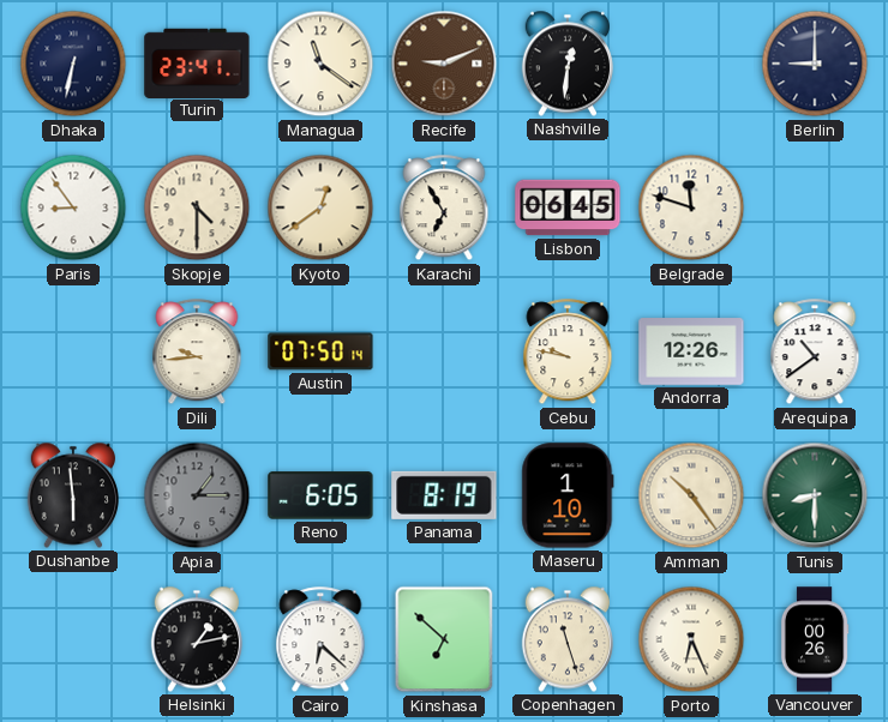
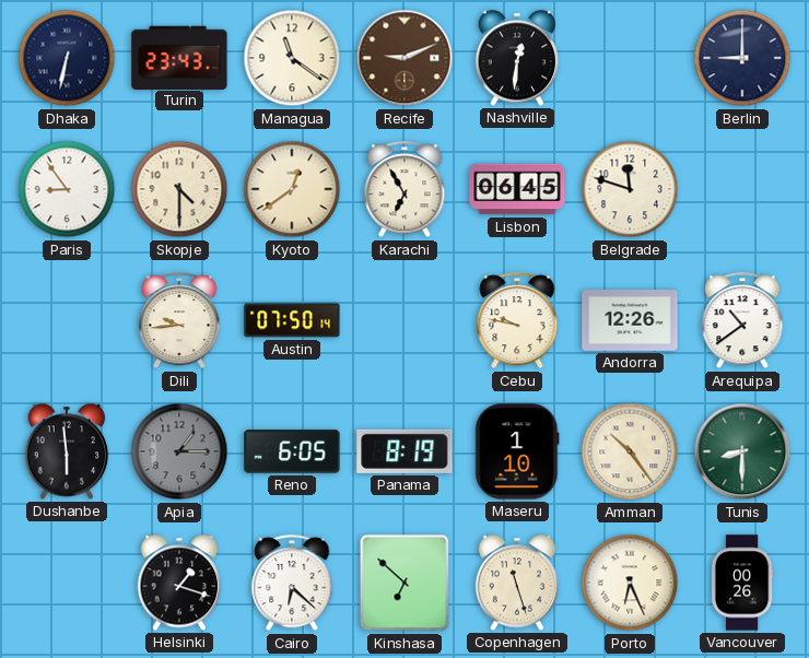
Turin: 23:41 -> 23:43
Helsinki: 1:13 -> 1:18
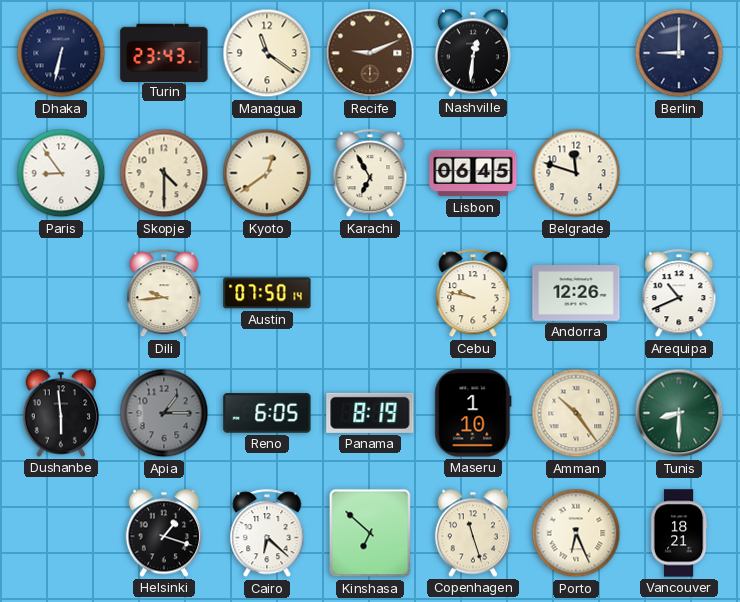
Arequipa: 10:39 -> 10:41
Vancouver: 00:26 -> 18:21
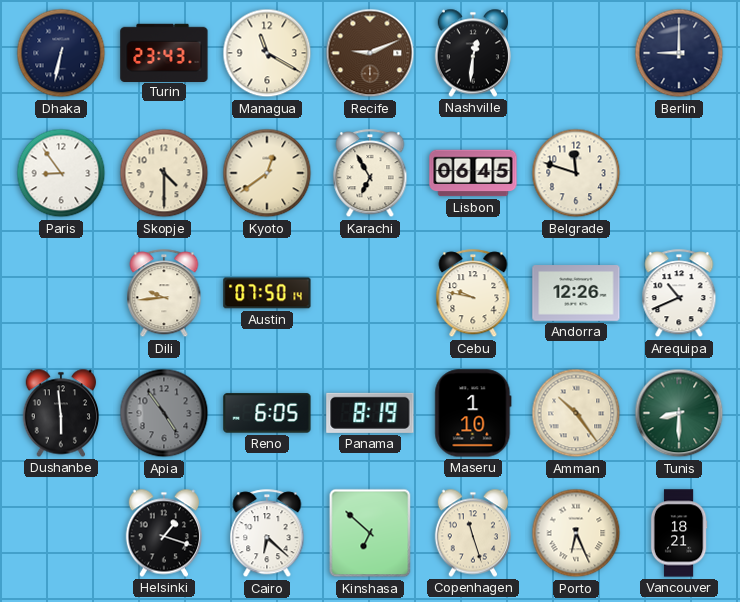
Managua: 11:21 -> 11:20
Apia: 1:15 -> 4:54
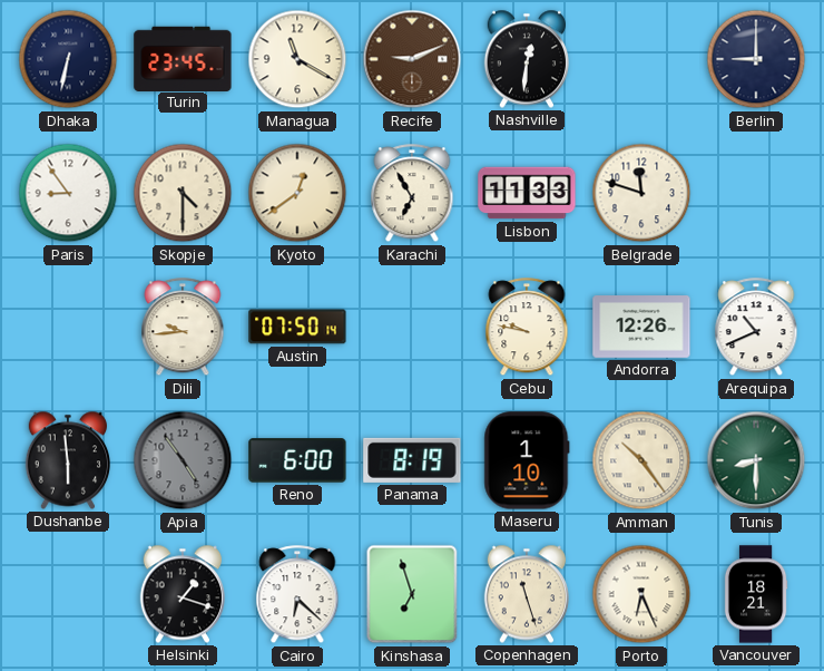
Turin: 23:43 -> 23:45
Lisbon: 06:45 -> 11:33
Reno: 6:05 -> 6:00
Kinshasa: 6:52 -> 6:57
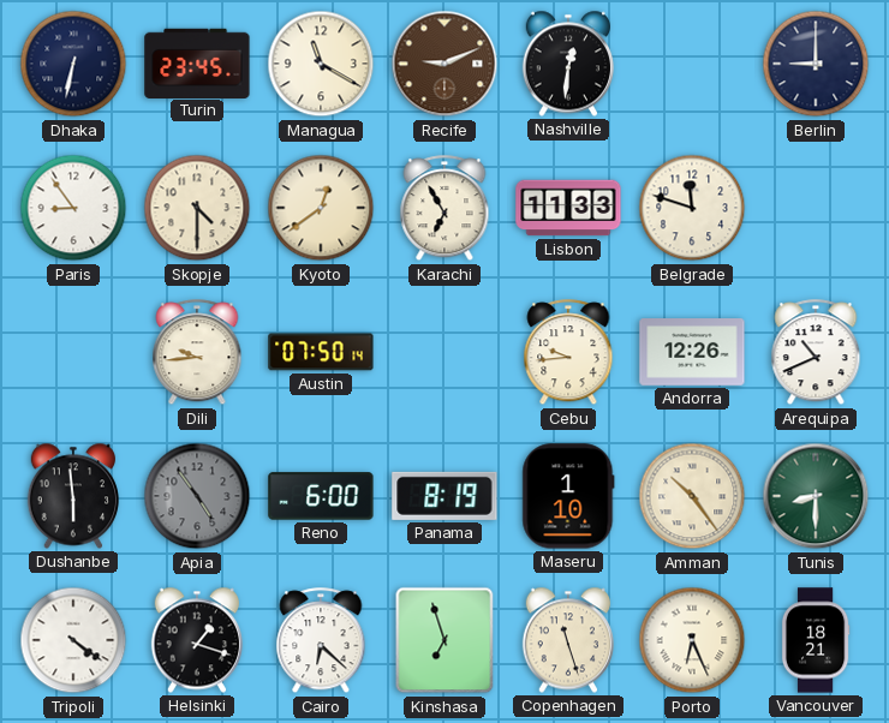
Cebu: 9:47 -> 9:44
Tripoli: none -> 4:21
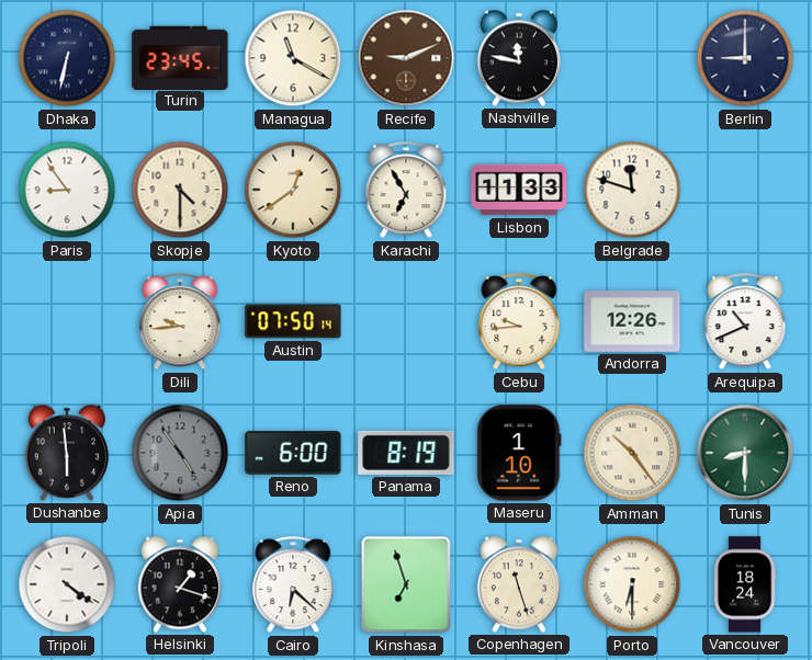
Nashville: 12:31 -> 11:47
Porto: 6:26 -> 6:30
Vancouver: 18:21 -> 18:24
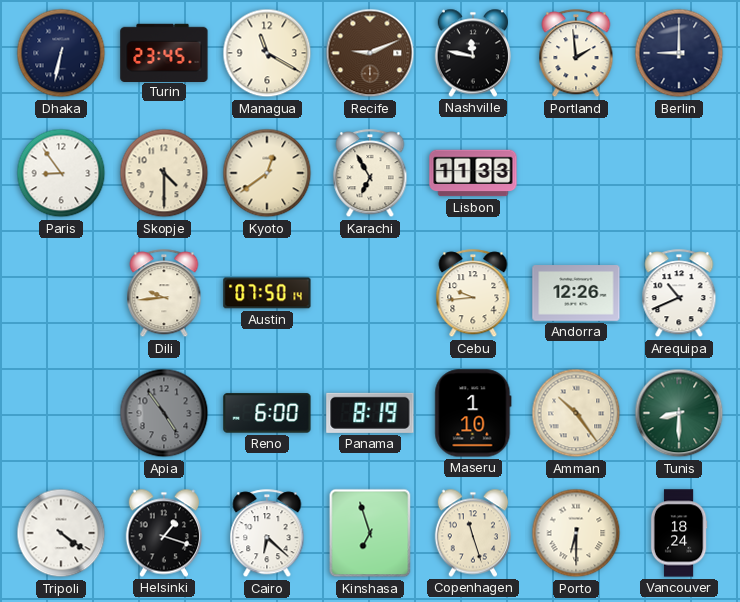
Portland: none -> 1:59
Belgrade: 11:48 -> none
Dushanbe: 5:59 -> none
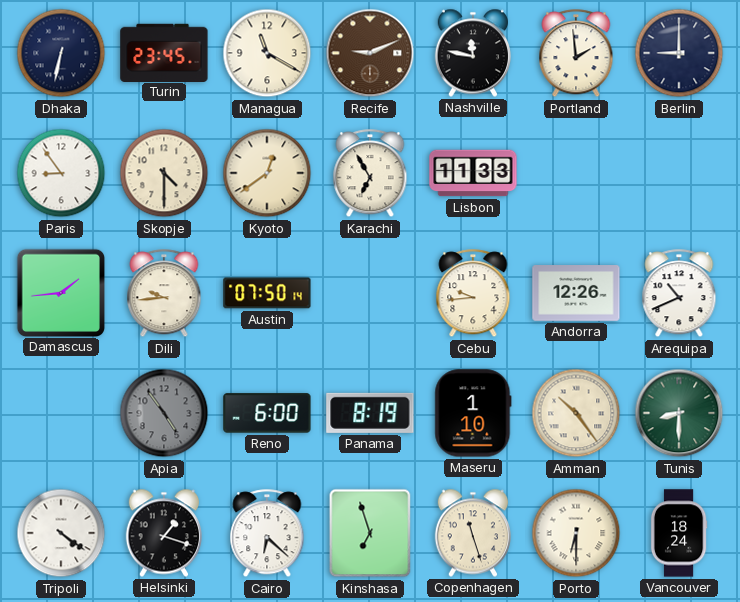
Damascus: none -> 1:44
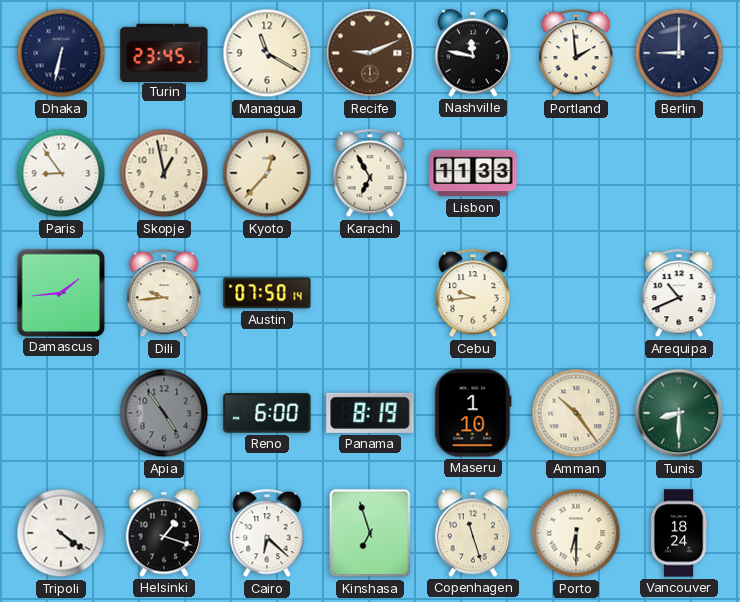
Skopje: 4:30 -> 12:58
Kyoto: 12:39 -> 12:37
Andorra: 12:26 -> none
